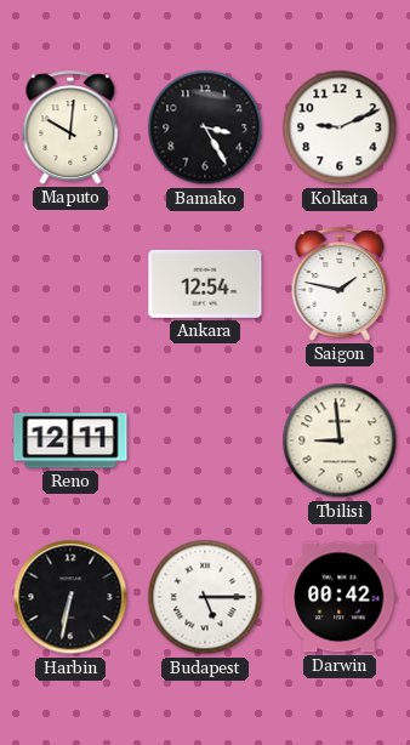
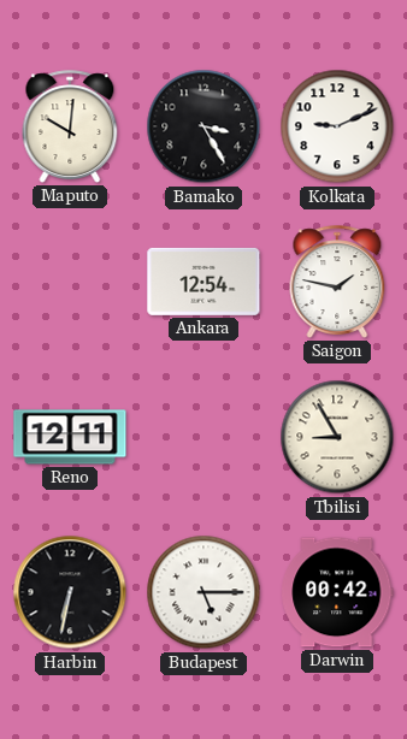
Tbilisi: 8:59 -> 8:55
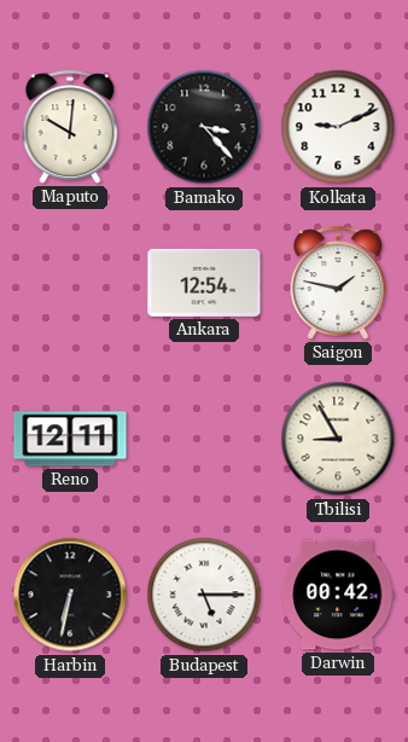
Bamako: 3:25 -> 3:23
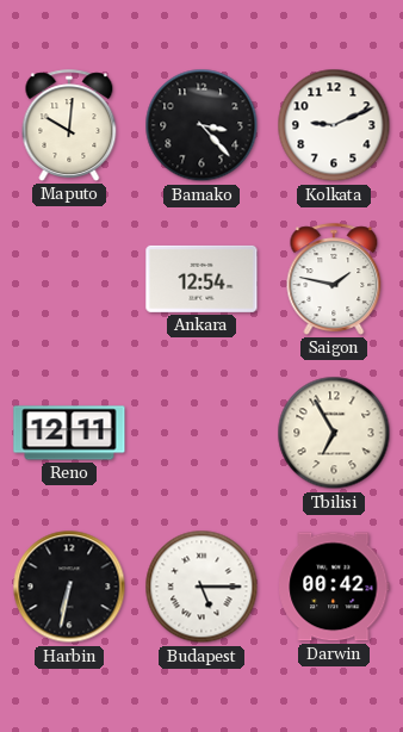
Tbilisi: 8:55 -> 6:55
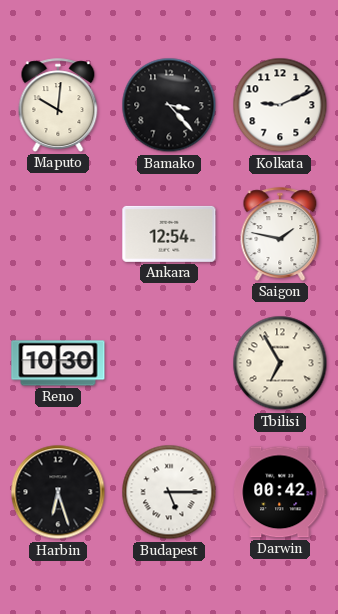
Reno: 12:11 -> 10:30
Harbin: 6:32 -> 6:27
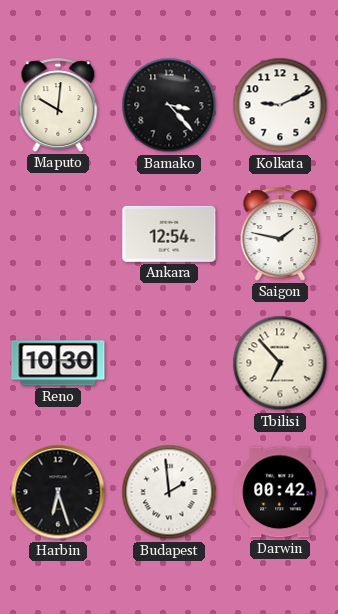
Tbilisi: 6:55 -> 6:53
Budapest: 5:15 -> 1:59
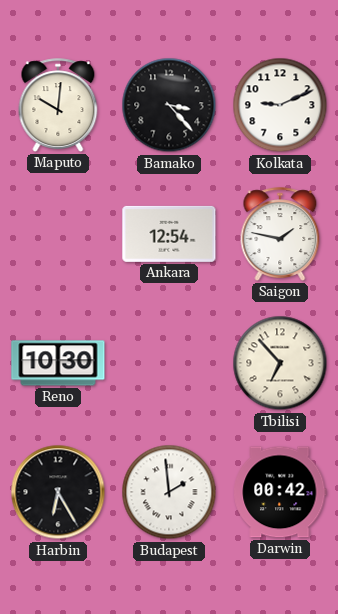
Harbin: 6:27 -> 6:25
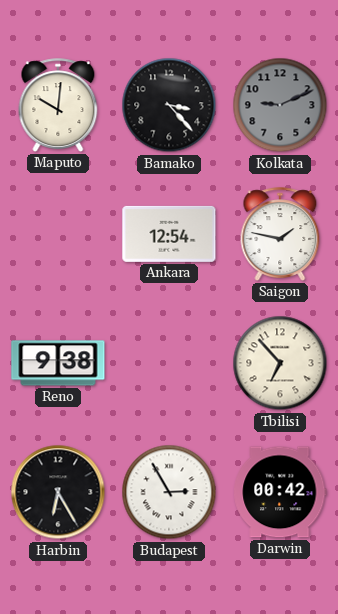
Kolkata dial: white -> grey
Reno: 10:30 -> 9:38
Budapest: 1:59 -> 2:55
